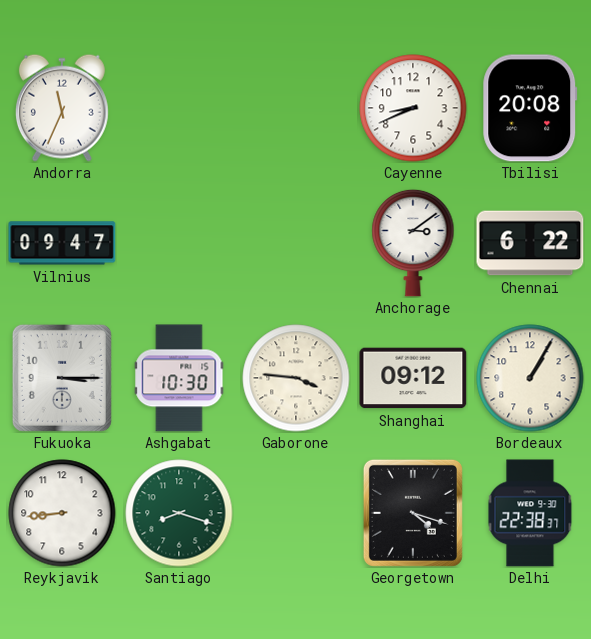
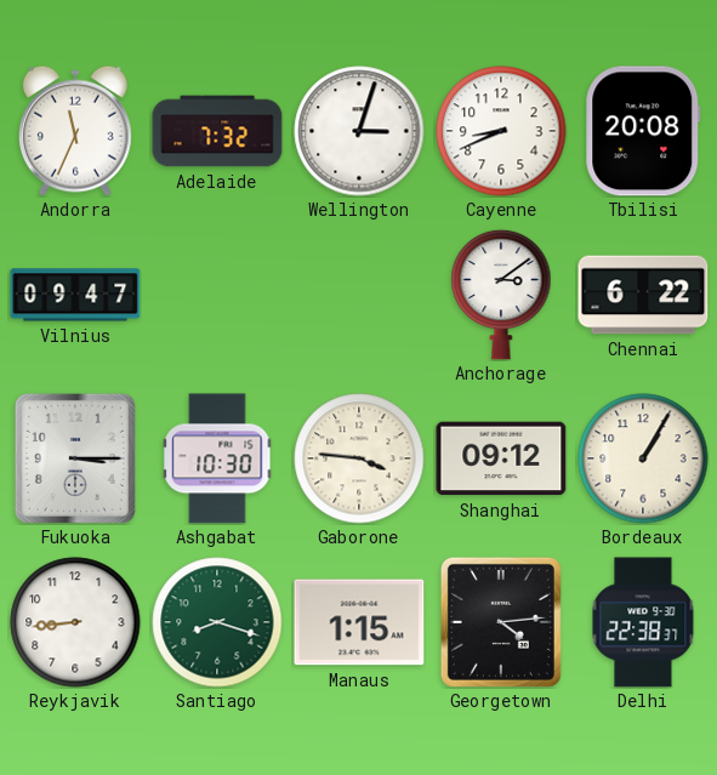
Adelaide: none -> 7:32
Wellington: none -> 3:03
Manaus: none -> 1:15
Georgetown: 4:18 -> 4:14
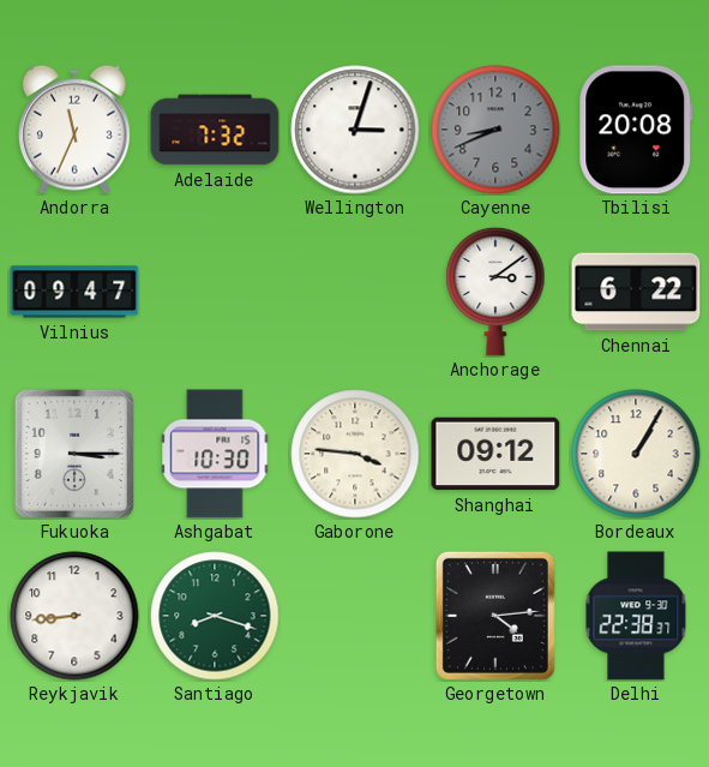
Cayenne dial: white -> grey
Manaus: 1:15 -> none
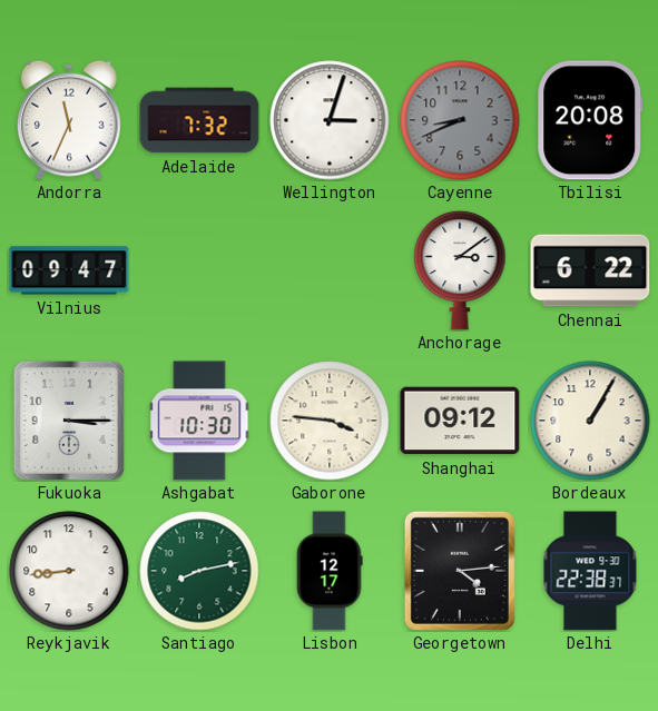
Santiago: 8:18 -> 8:13
Lisbon: none -> 12:17
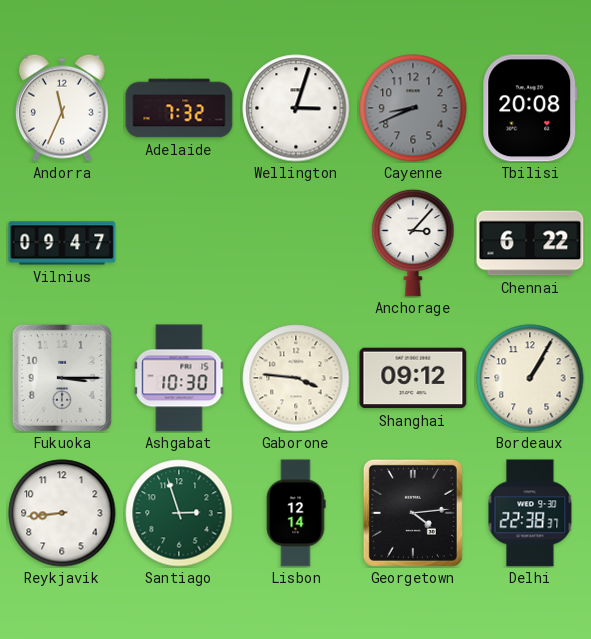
Anchorage: 3:09 -> 3:07
Santiago: 8:13 -> 2:57
Lisbon: 12:17 -> 12:14
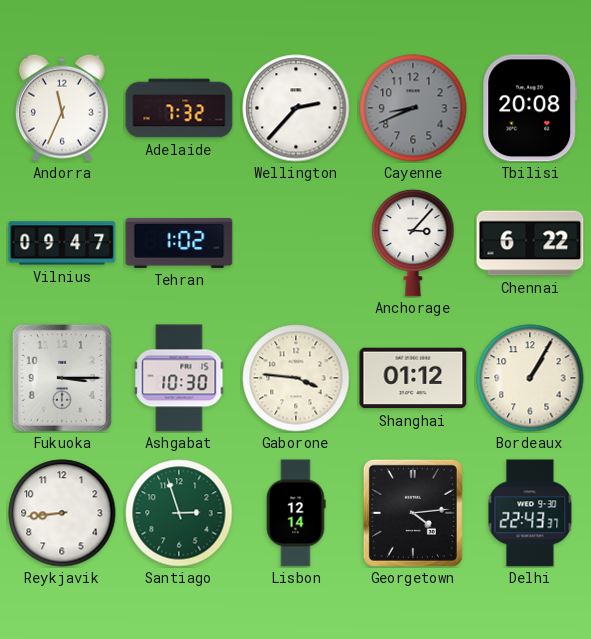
Wellington: 3:03 -> 2:37
Tehran: none -> 1:02
Shanghai: 09:12 -> 01:12
Delhi: 22:38 -> 22:43
